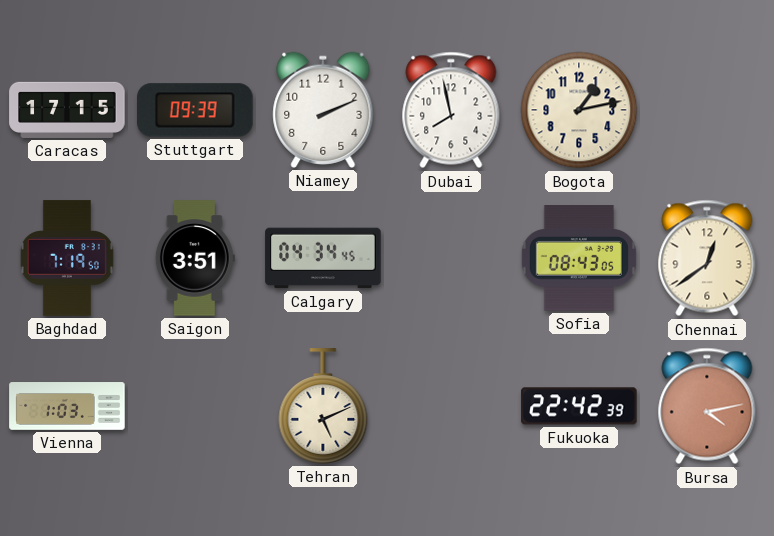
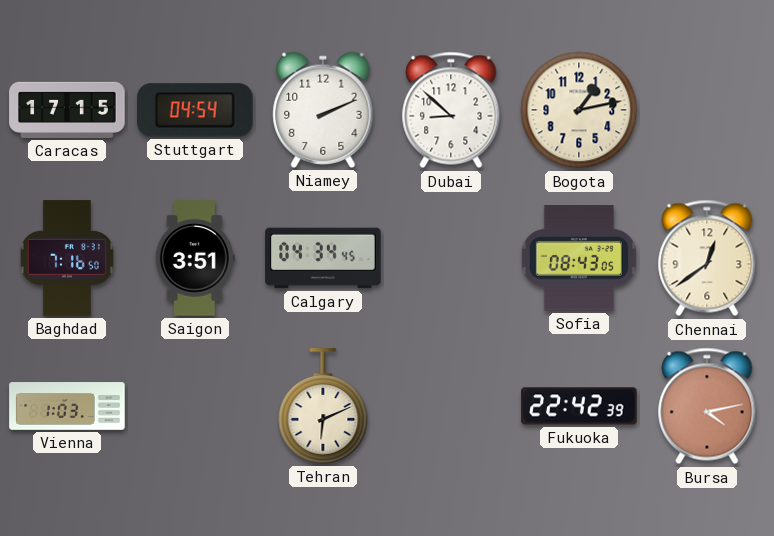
Stuttgart: 09:39 -> 04:54
Dubai: 7:58 -> 8:52
Baghdad: 7:19 -> 7:16
Tehran: 5:11 -> 6:11
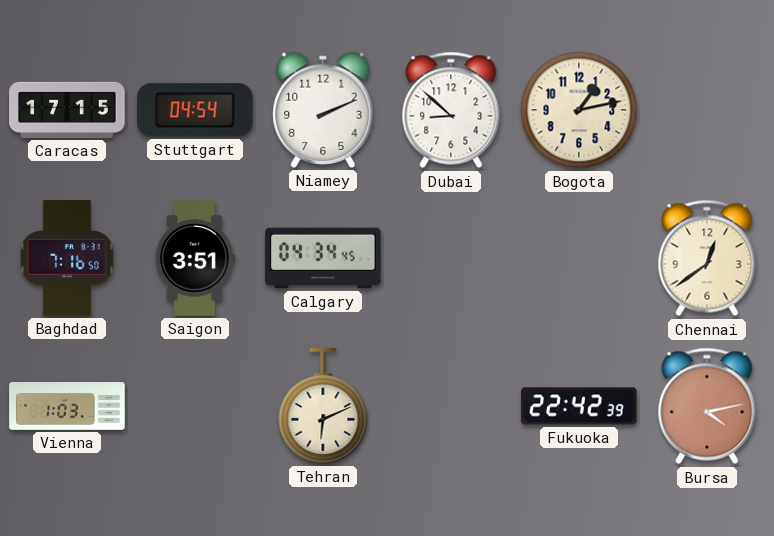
Sofia: 08:43 -> none
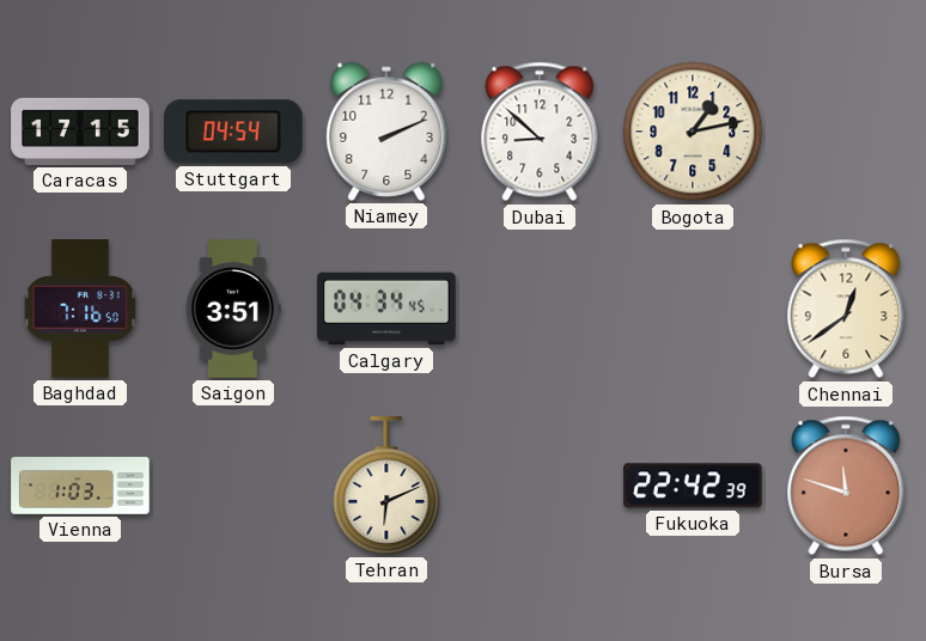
Bursa: 4:13 -> 11:48
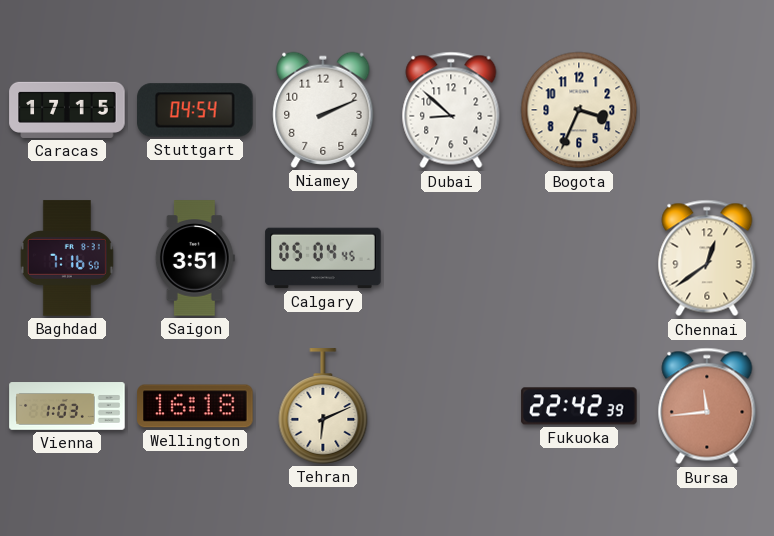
Bogota: 1:13 -> 3:34
Calgary: 04:34 -> 05:04
Wellington: none -> 16:18
Bursa: 11:48 -> 11:44
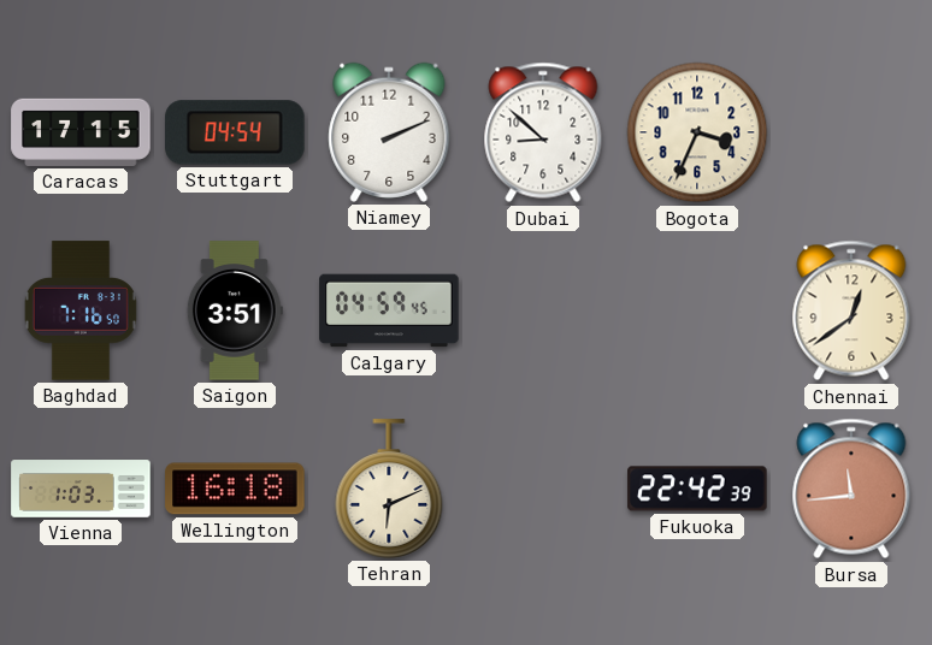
Calgary: 05:04 -> 04:59
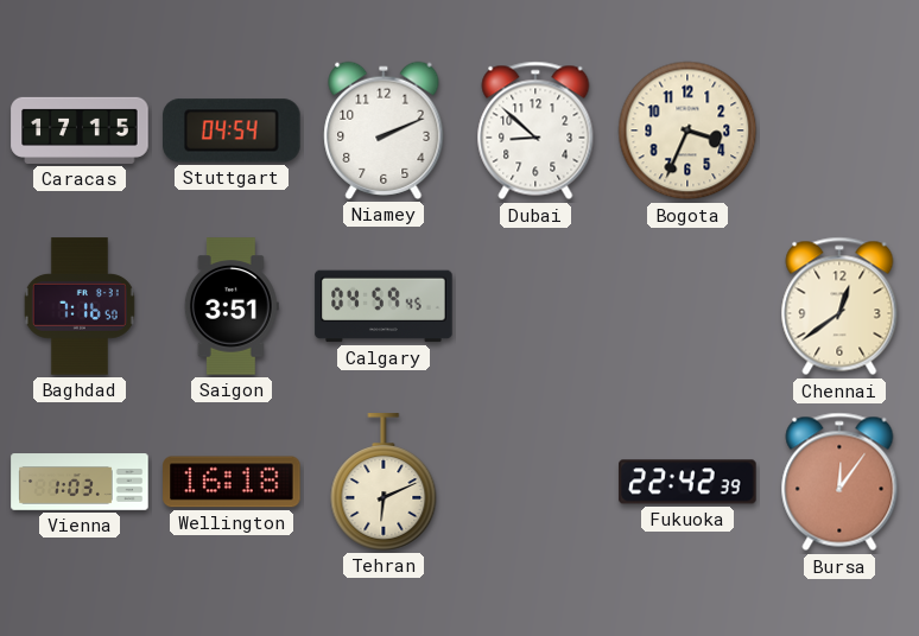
Bursa: 11:44 -> 12:06
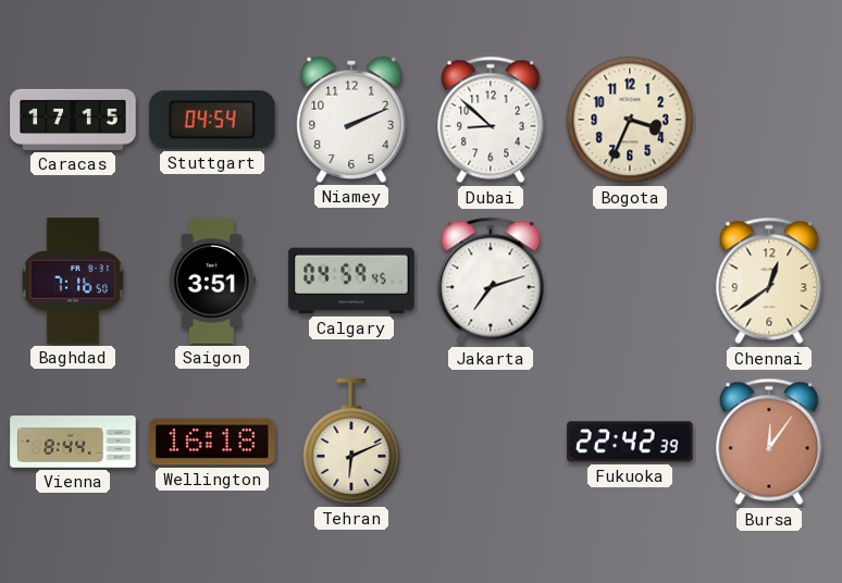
Jakarta: none -> 7:12
Vienna: 1:03 -> 8:44
